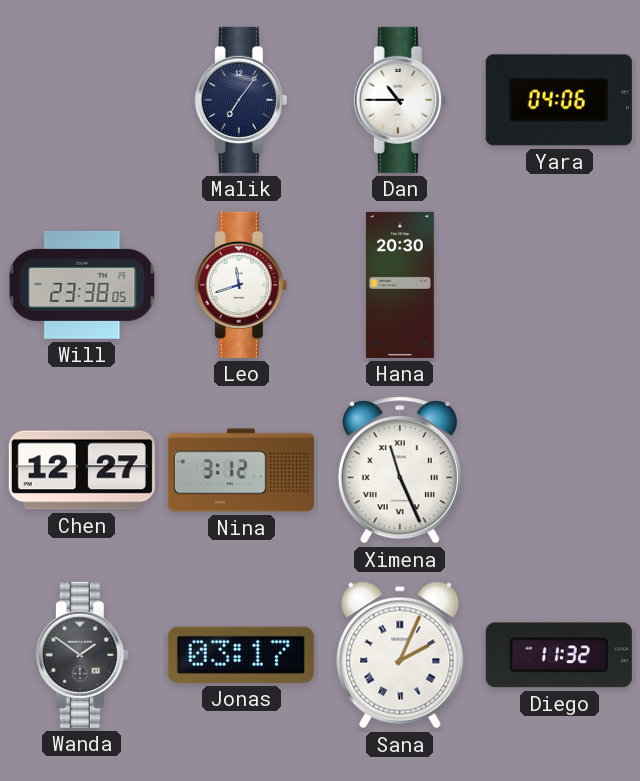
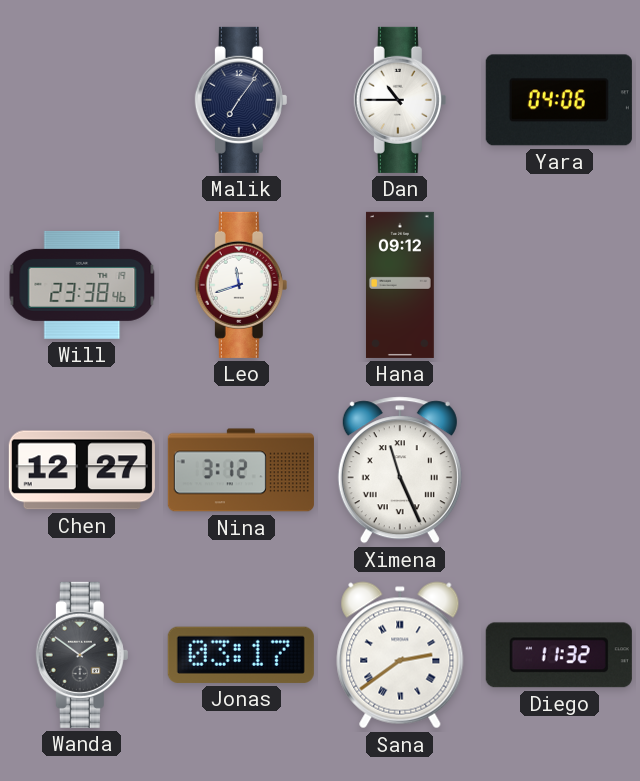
Will: 23:38:05 -> 23:38:46
Hana: 20:30 -> 09:12
Sana: 2:04 -> 2:39
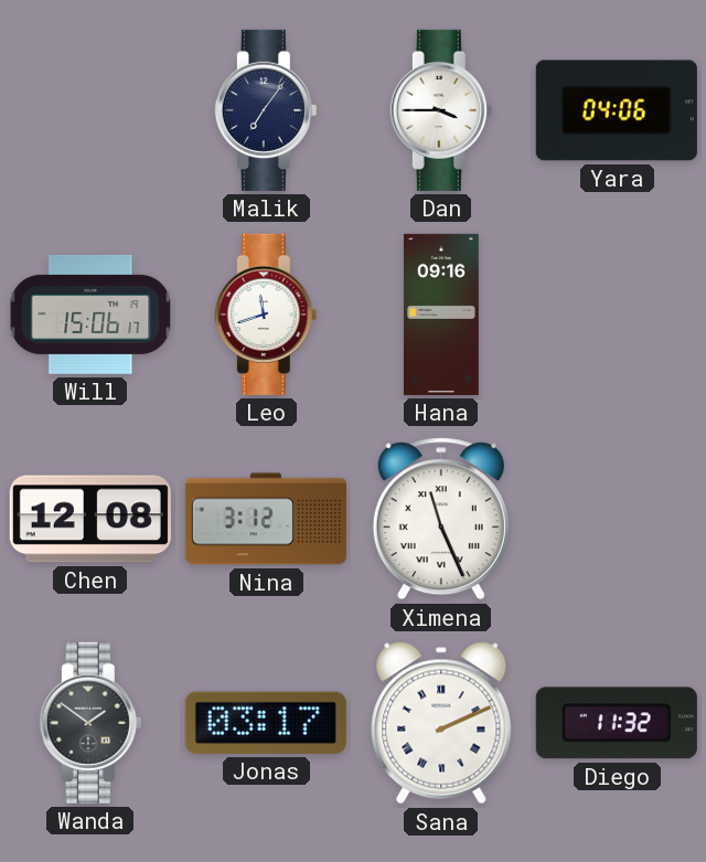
Dan: 10:45 -> 3:45
Will: 23:38 -> 15:06
Hana: 09:12 -> 09:16
Chen: 12:27 -> 12:08
Sana: 2:39 -> 2:11
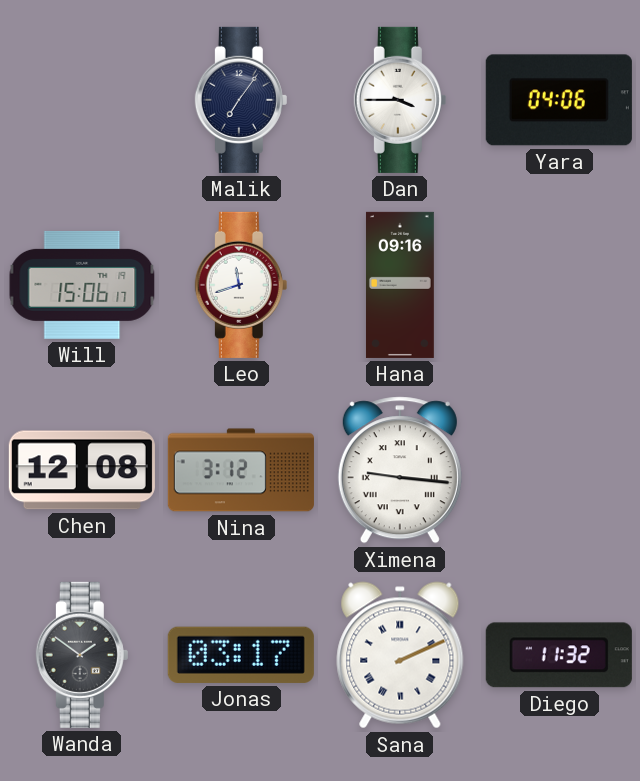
Ximena: 11:26 -> 9:16
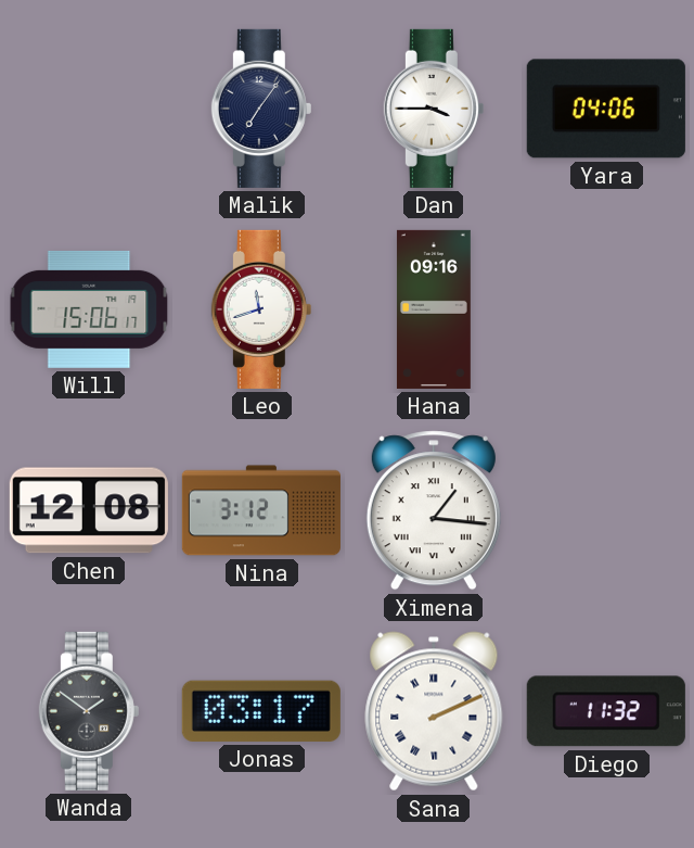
Ximena: 9:16 -> 1:16
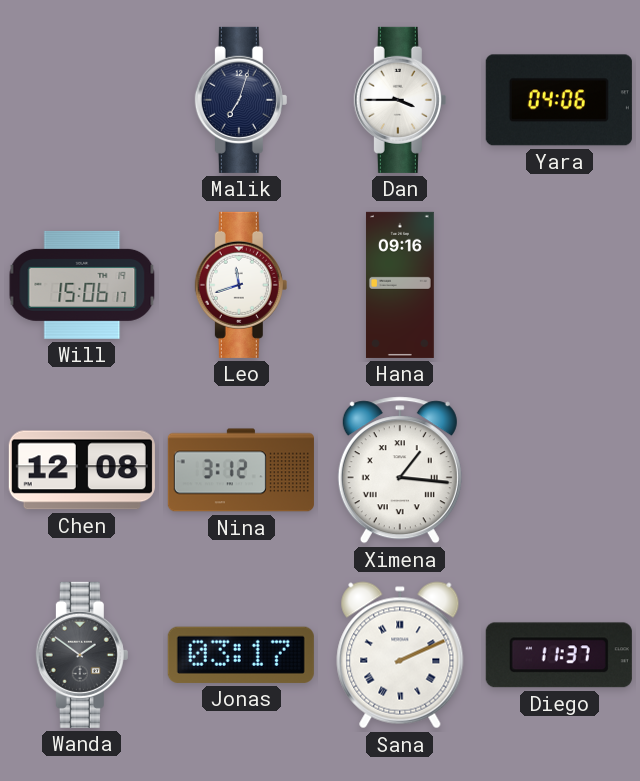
Malik: 7:06 -> 7:03
Diego: 11:32 -> 11:37
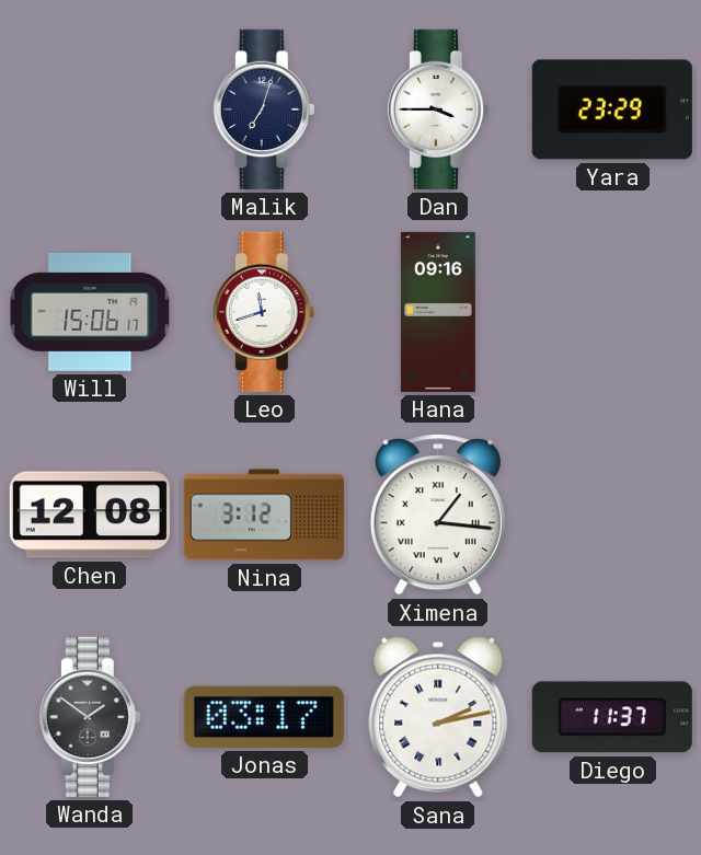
Yara: 04:06 -> 23:29
Sana: 2:11 -> 2:13
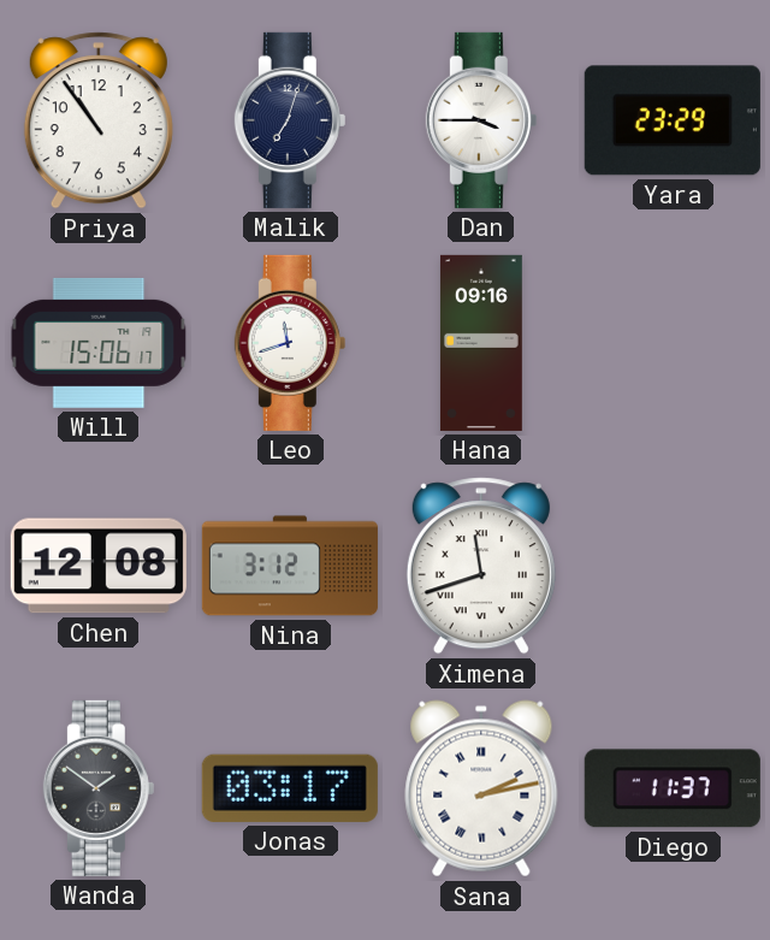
Priya: none -> 10:54
Ximena: 1:16 -> 11:42
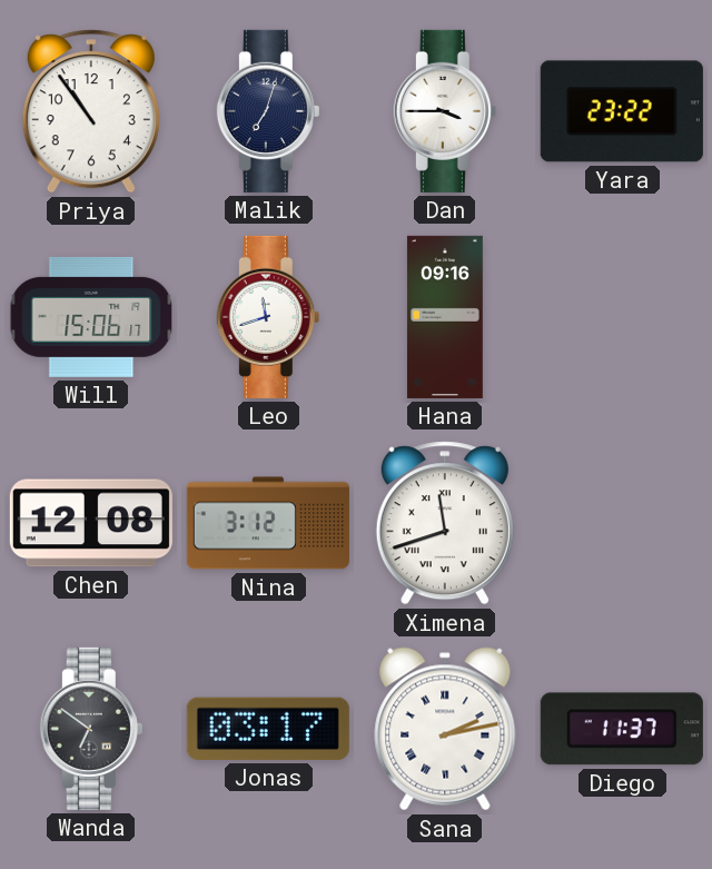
Yara: 23:29 -> 23:22
Wanda: 1:51 -> 6:51
